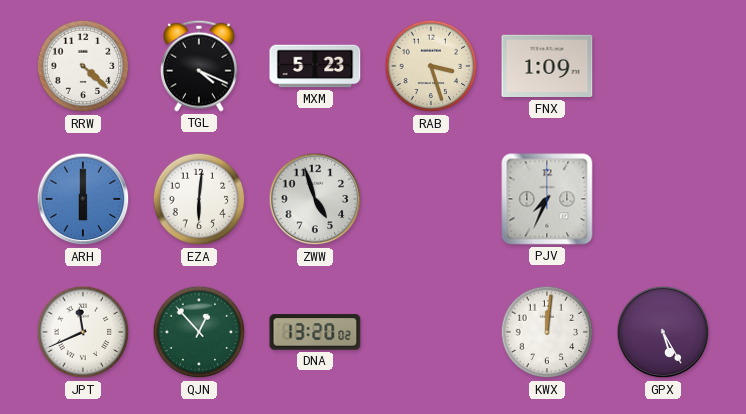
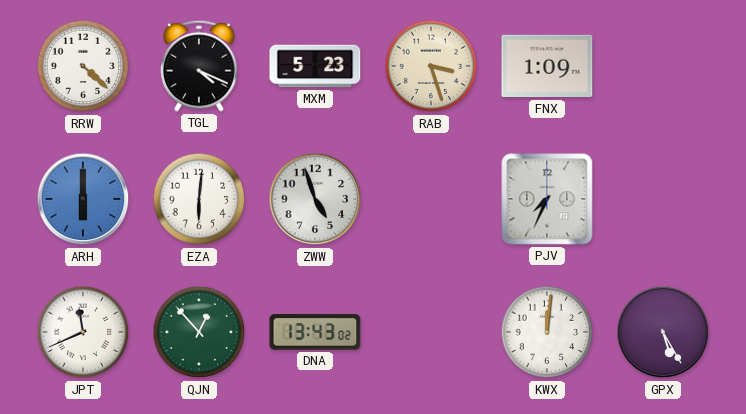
DNA: 13:20 -> 13:43
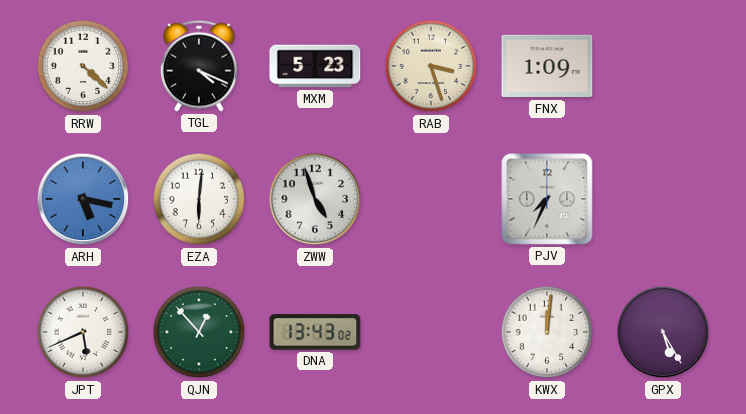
ARH: 6:00 -> 5:17
JPT: 11:41 -> 5:41
